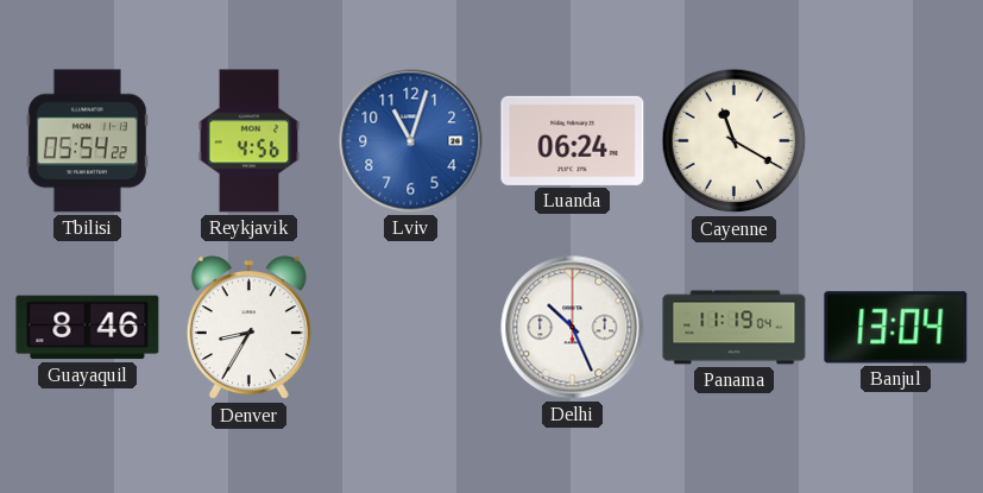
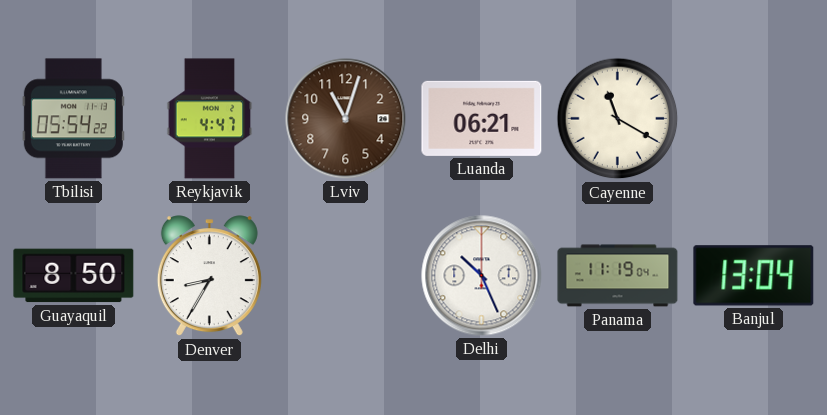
Reykjavik: 4:56 -> 4:47
Lviv dial: blue -> brown
Luanda: 06:24 -> 06:21
Guayaquil: 8:46 -> 8:50
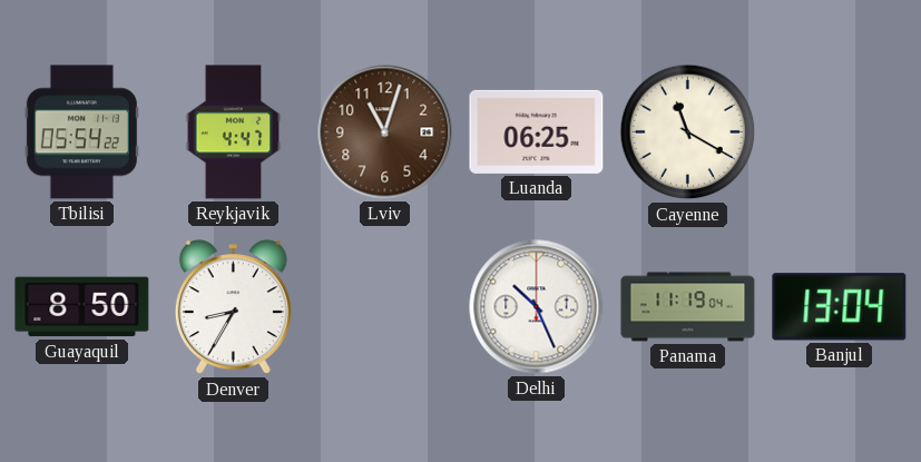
Luanda: 06:21 -> 06:25
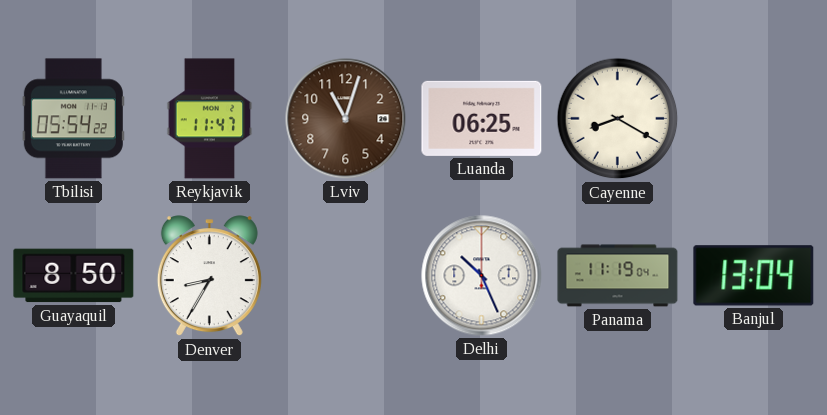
Reykjavik: 4:47 -> 11:47
Cayenne: 11:20 -> 8:20
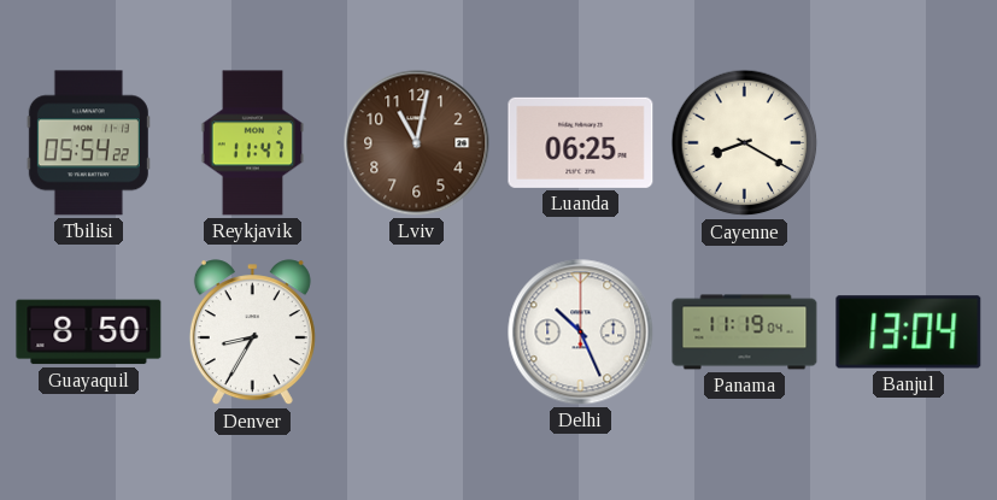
Lviv: 11:03 -> 11:02
